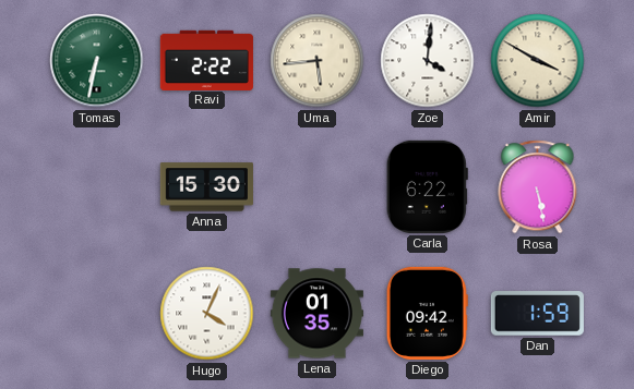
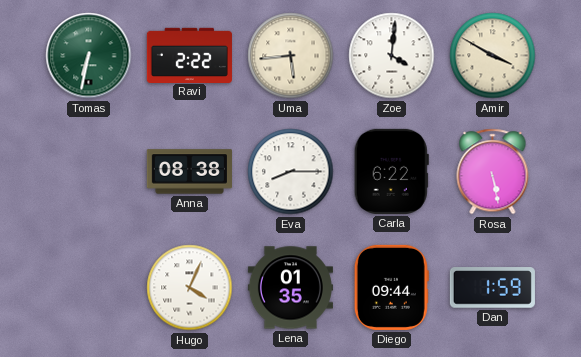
Anna: 15:30 -> 08:38
Eva: none -> 8:15
Diego: 09:42 -> 09:44
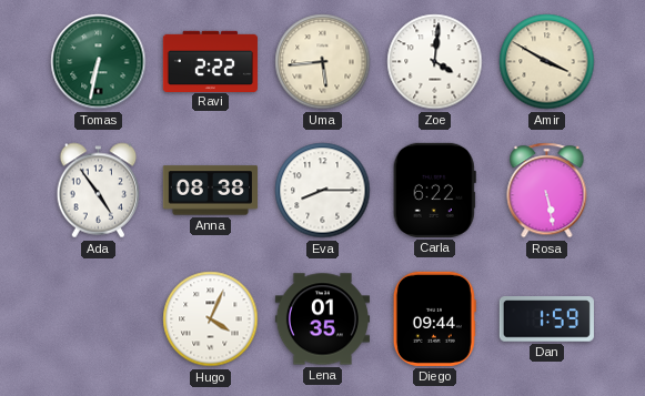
Ada: none -> 4:54
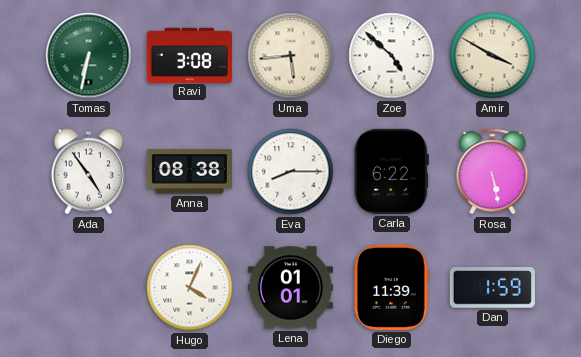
Ravi: 2:22 -> 3:08
Zoe: 4:01 -> 4:52
Lena: 01:35 -> 01:01
Diego: 09:44 -> 11:39
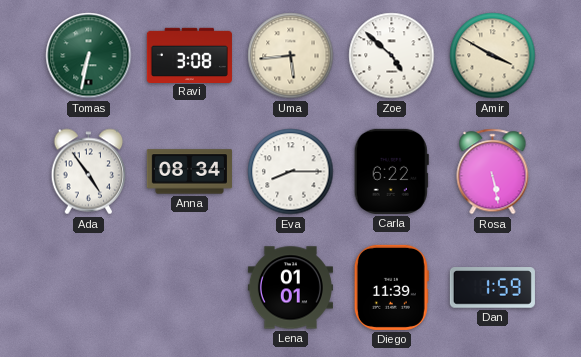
Anna: 08:38 -> 08:34
Hugo: 4:04 -> none
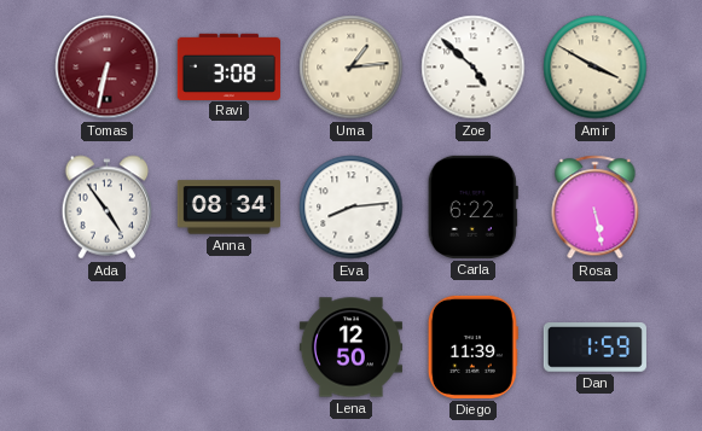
Tomas dial: green -> burgundy
Uma: 5:44 -> 1:14
Eva: 8:15 -> 8:14
Lena: 01:01 -> 12:50
